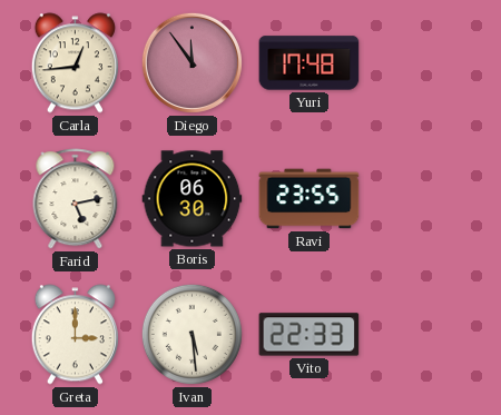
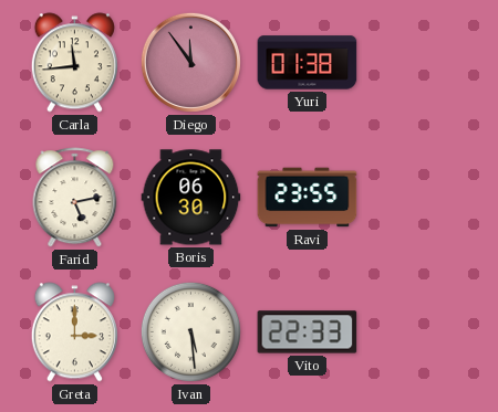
Carla: 12:44 -> 11:44
Yuri: 17:48 -> 01:38
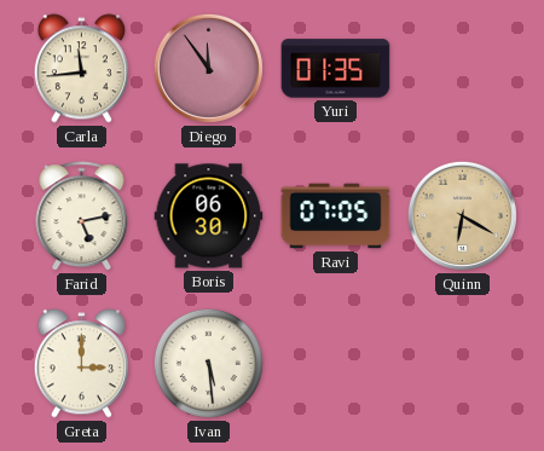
Yuri: 01:38 -> 01:35
Ravi: 23:55 -> 07:05
Quinn: none -> 6:20
Vito: 22:33 -> none
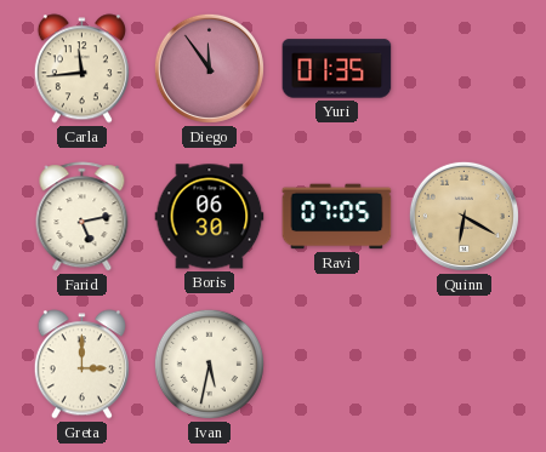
Ivan: 5:29 -> 5:32
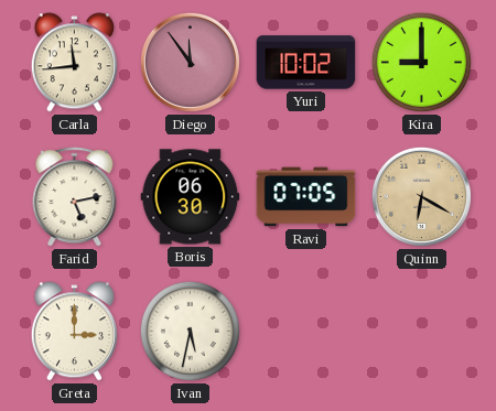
Yuri: 01:35 -> 10:02
Kira: none -> 9:00
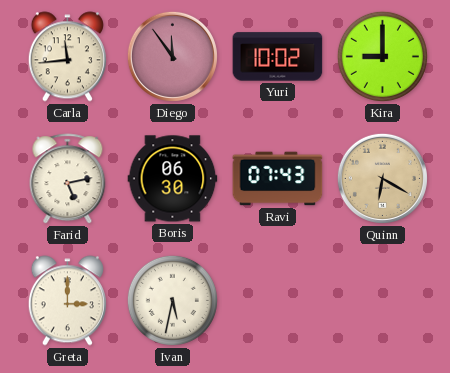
Ravi: 07:05 -> 07:43
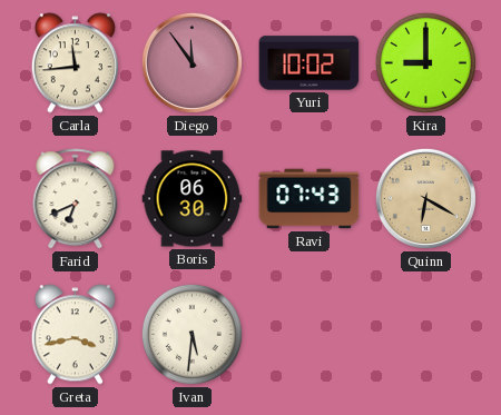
Farid: 5:13 -> 6:41
Greta: 3:00 -> 3:43
Ivan: 5:32 -> 5:31
